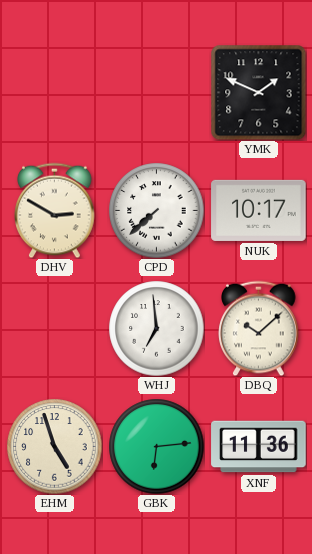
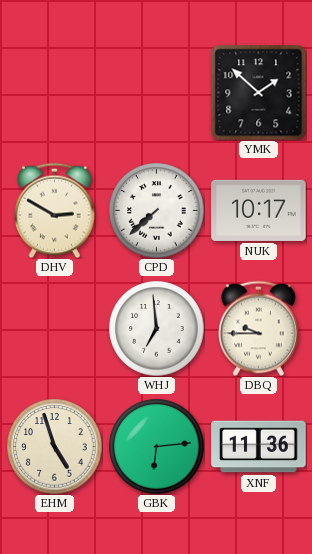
YMK: 1:49 -> 1:52
DBQ: 10:08 -> 9:45
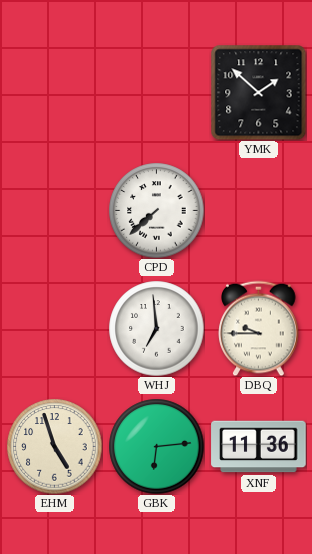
DHV: 2:50 -> none
NUK: 10:17 -> none
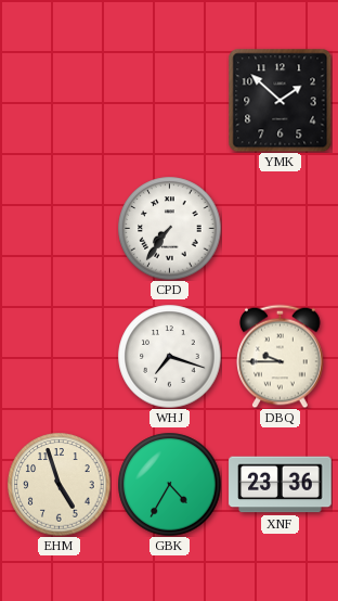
CPD: 7:38 -> 7:36
WHJ: 6:59 -> 7:18
GBK: 6:14 -> 4:35
XNF: 11:36 -> 23:36
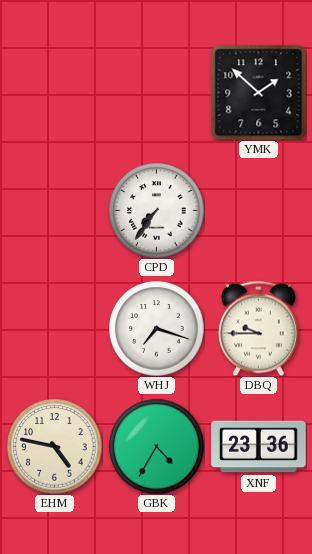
EHM: 4:57 -> 4:47
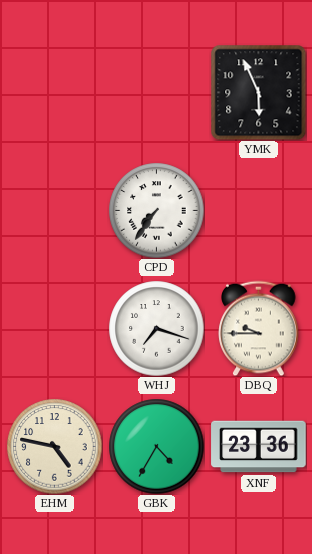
YMK: 1:52 -> 5:56
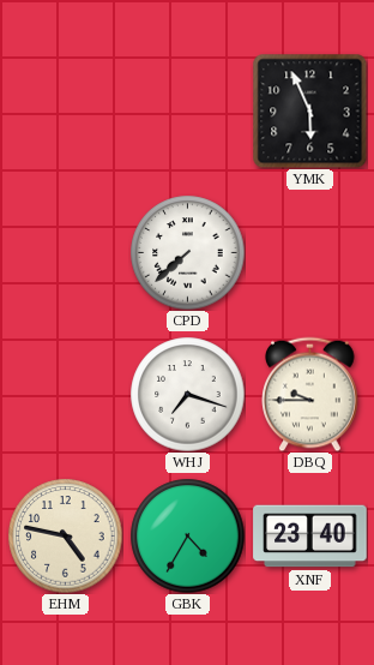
CPD: 7:36 -> 7:38
XNF: 23:36 -> 23:40
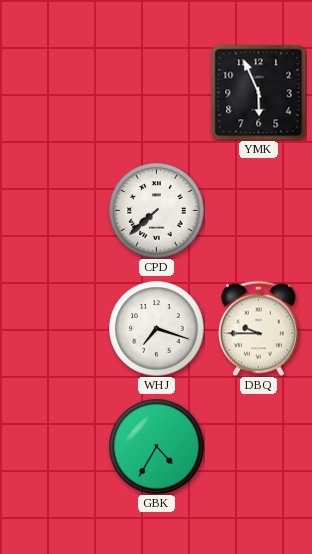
EHM: 4:47 -> none
XNF: 23:40 -> none
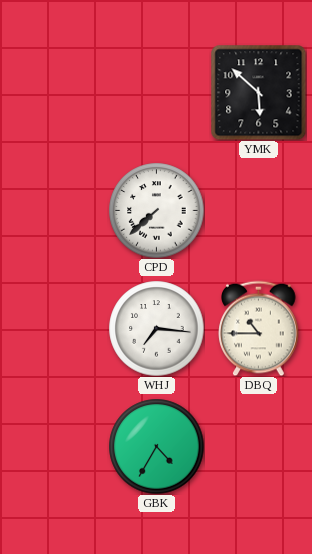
YMK: 5:56 -> 5:52
WHJ: 7:18 -> 7:16
DBQ: 9:45 -> 10:45
